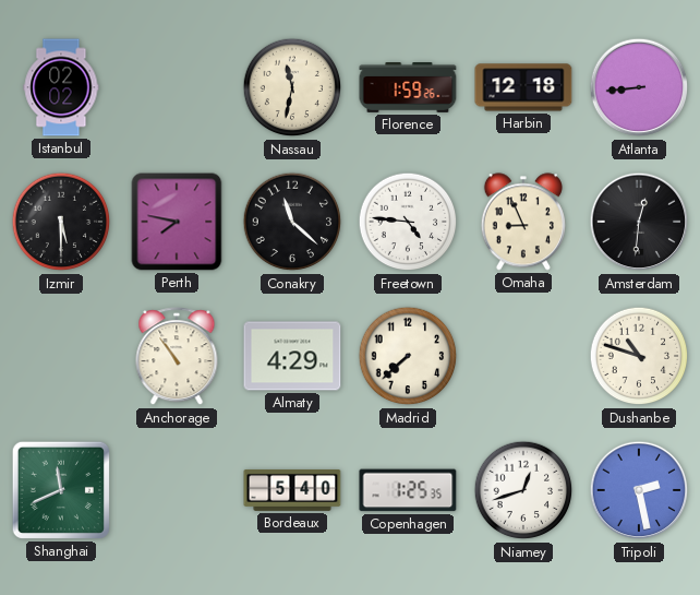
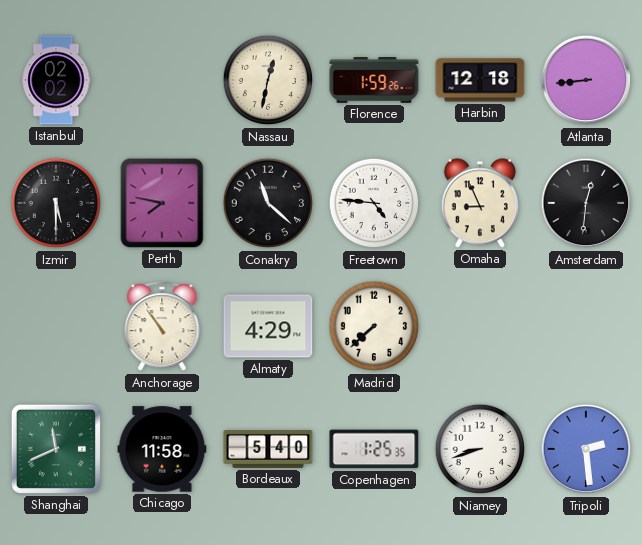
Nassau: 11:32 -> 12:32
Dushanbe: 10:48 -> none
Chicago: none -> 11:58
Niamey: 12:42 -> 8:42
Tripoli: 2:28 -> 2:29
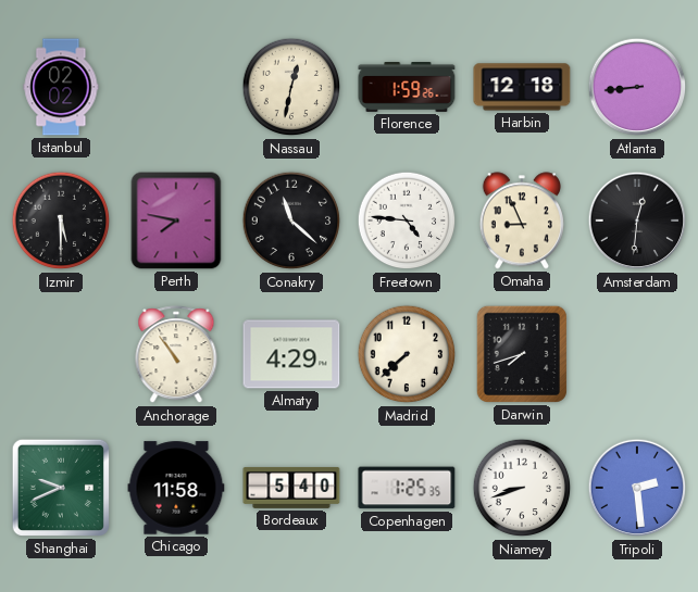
Darwin: none -> 7:42
Shanghai: 11:41 -> 9:41
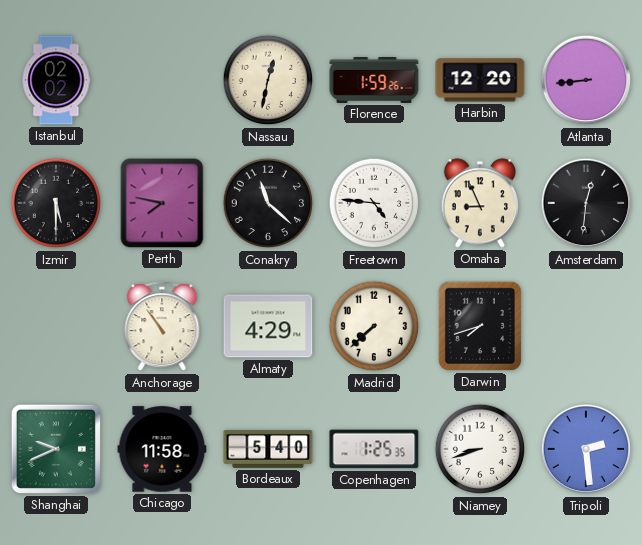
Harbin: 12:18 -> 12:20
